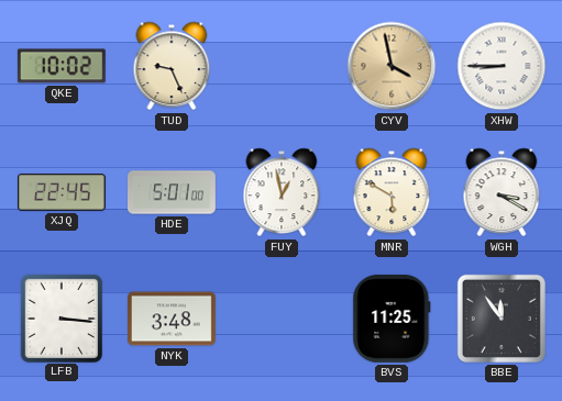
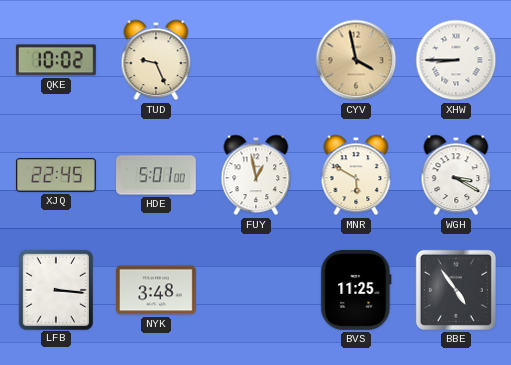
BBE: 11:54 -> 4:54
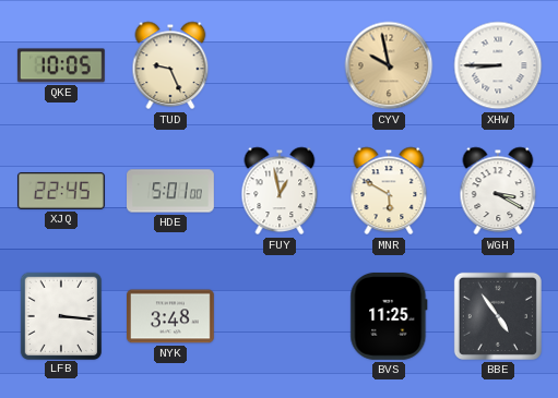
QKE: 10:02 -> 10:05
CYV: 3:58 -> 9:58
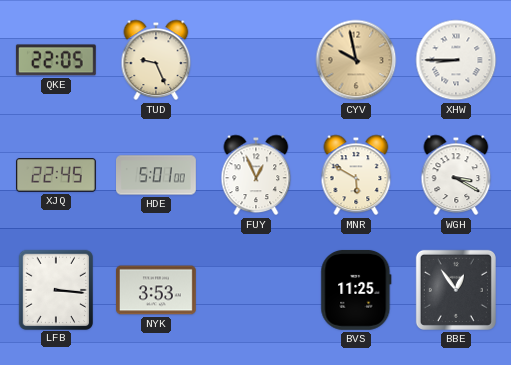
QKE: 10:05 -> 22:05
FUY: 12:58 -> 12:56
NYK: 3:48 -> 3:53
BBE: 4:54 -> 12:54
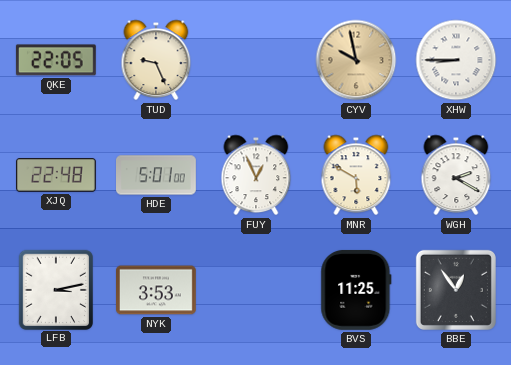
XJQ: 22:45 -> 22:48
WGH: 3:20 -> 2:20
LFB: 3:16 -> 3:13
